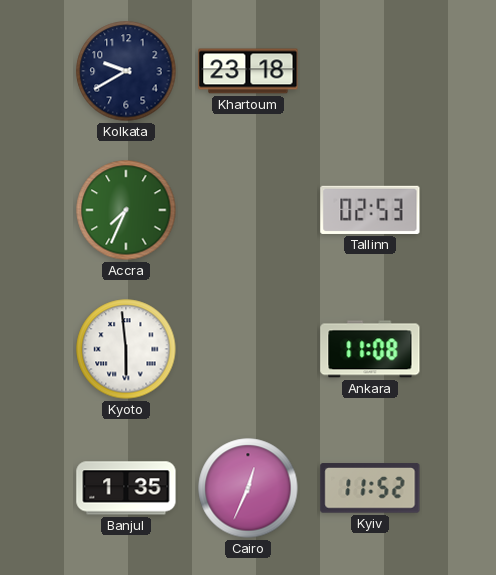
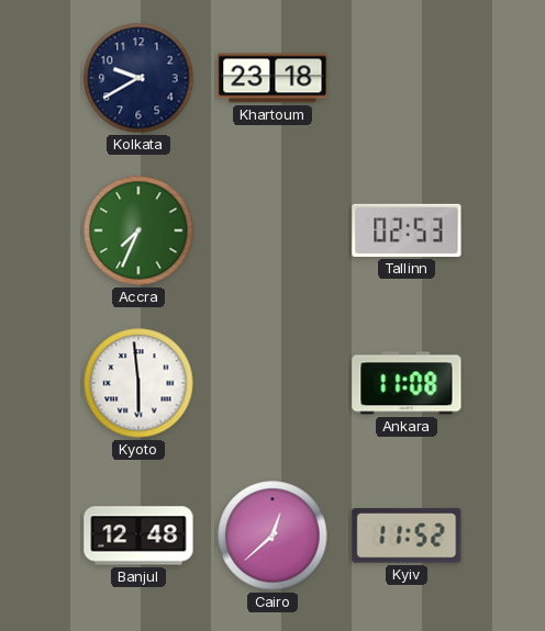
Banjul: 1:35 -> 12:48
Cairo: 12:34 -> 12:38
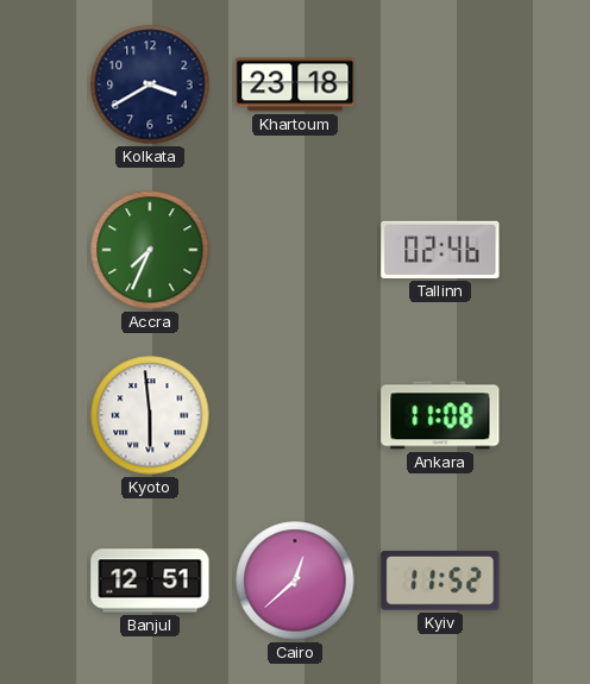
Kolkata: 9:40 -> 3:40
Tallinn: 02:53 -> 02:46
Banjul: 12:48 -> 12:51
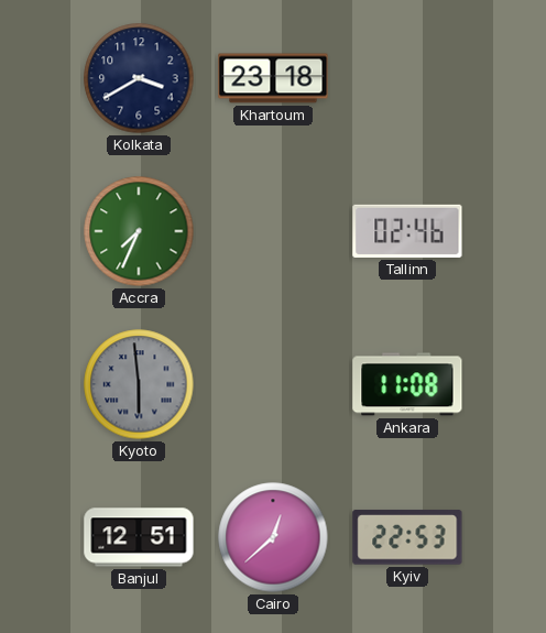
Kyoto dial: white -> grey
Kyiv: 11:52 -> 22:53
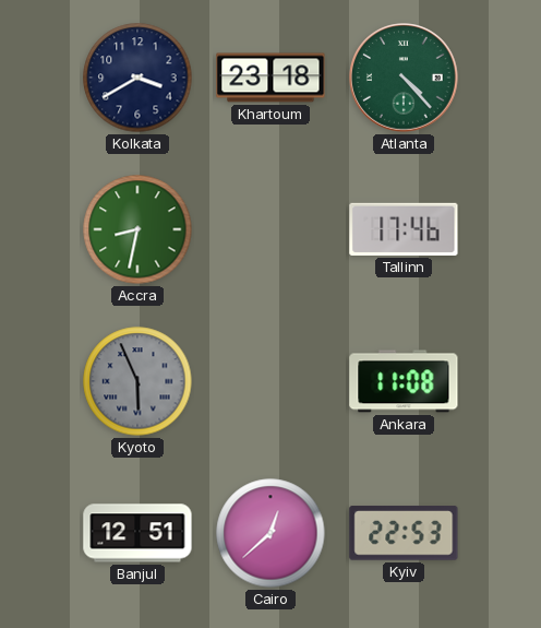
Atlanta: none -> 4:23
Accra: 7:34 -> 8:32
Tallinn: 02:46 -> 17:46
Kyoto: 5:59 -> 5:56
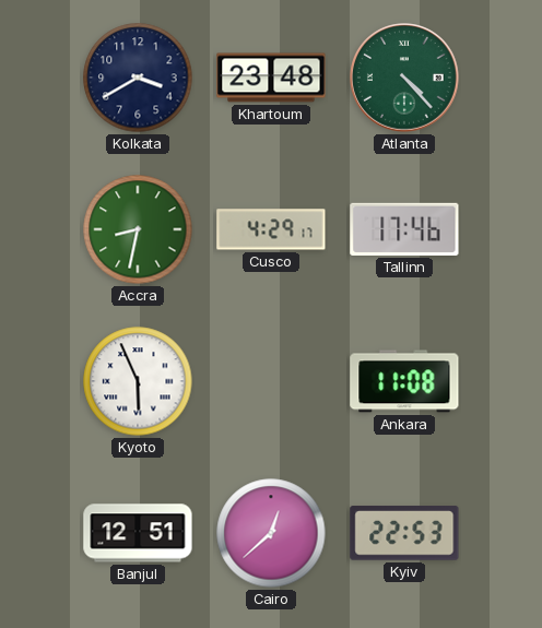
Khartoum: 23:18 -> 23:48
Cusco: none -> 4:29
Kyoto dial: grey -> white
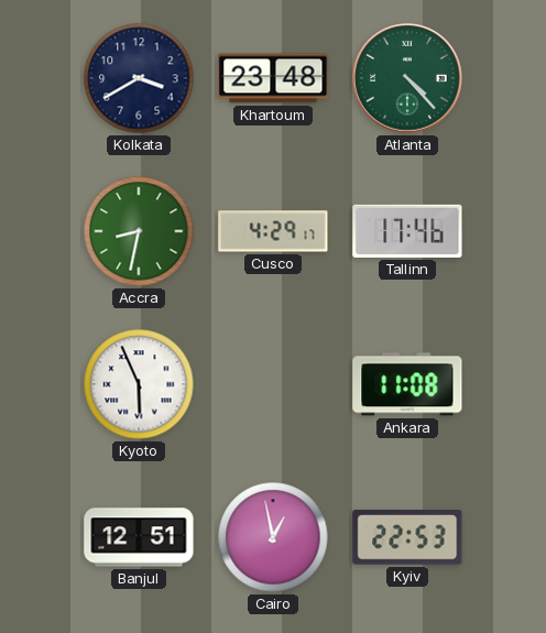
Cairo: 12:38 -> 12:58
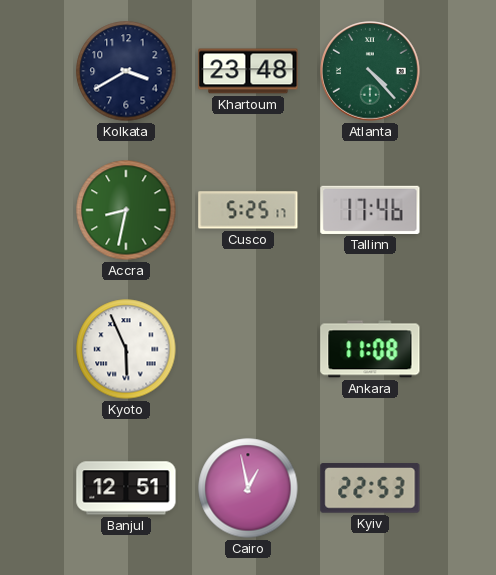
Cusco: 4:29 -> 5:25
